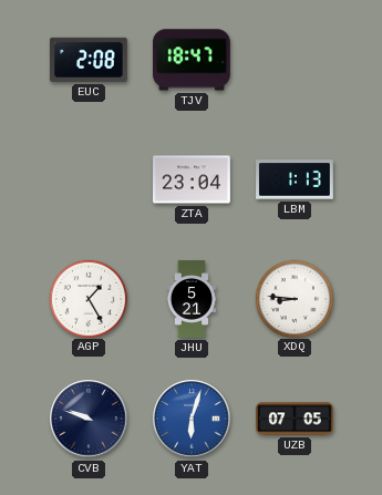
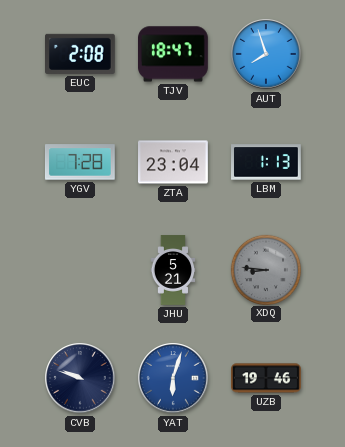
AUT: none -> 7:57
YGV: none -> 7:28
AGP: 1:25 -> none
XDQ dial: white -> grey
UZB: 07:05 -> 19:46
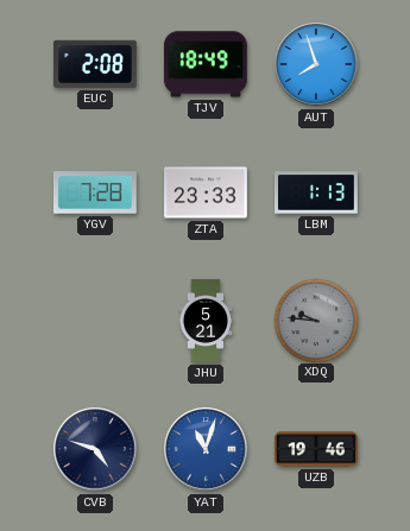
TJV: 18:47 -> 18:49
ZTA: 23:04 -> 23:33
XDQ: 8:46 -> 9:46
CVB: 9:48 -> 4:48
YAT: 6:03 -> 11:03
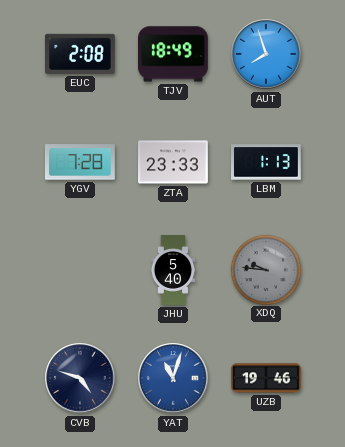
JHU: 5:21 -> 5:40
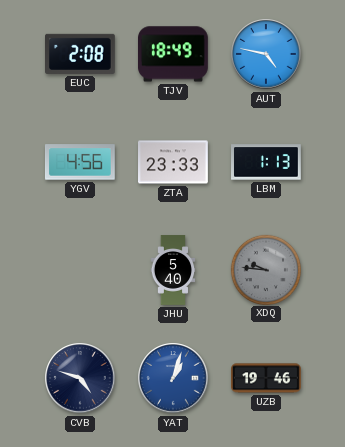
AUT: 7:57 -> 4:47
YGV: 7:28 -> 4:56
YAT: 11:03 -> 1:03
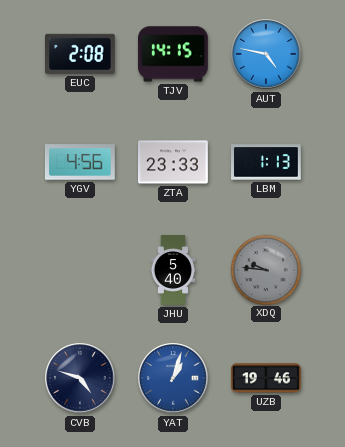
TJV: 18:49 -> 14:15
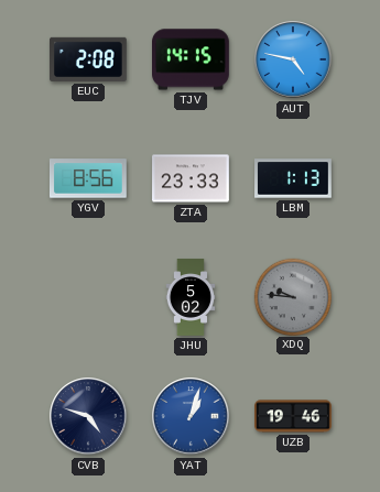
YGV: 4:56 -> 8:56
JHU: 5:40 -> 5:02
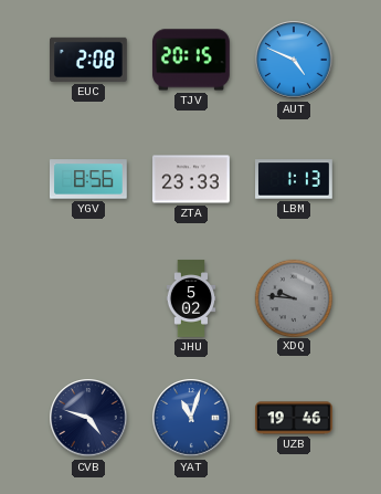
TJV: 14:15 -> 20:15
AUT: 4:47 -> 4:49
YAT: 1:03 -> 11:03
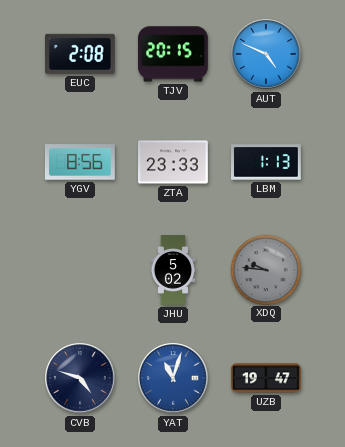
UZB: 19:46 -> 19:47
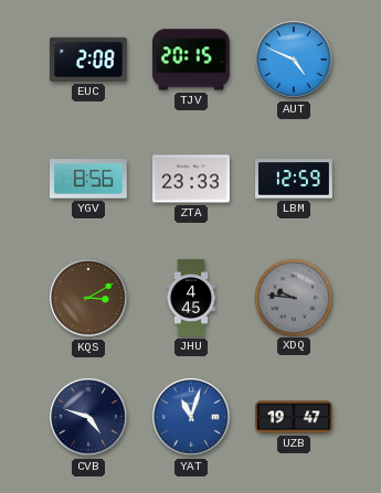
LBM: 1:13 -> 12:59
KQS: none -> 3:10
JHU: 5:02 -> 4:45
